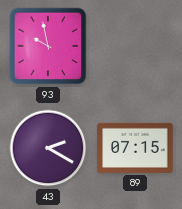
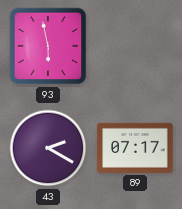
93: 9:58 -> 5:58
89: 07:15 -> 07:17
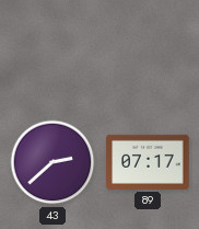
93: 5:58 -> none
43: 2:20 -> 2:38
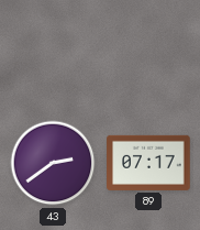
43: 2:38 -> 2:39
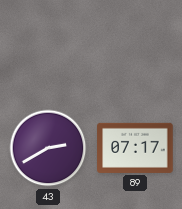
43: 2:39 -> 2:40
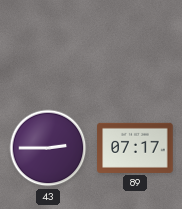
43: 2:40 -> 2:45
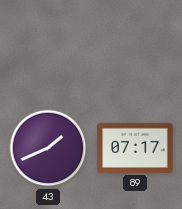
43: 2:45 -> 1:41
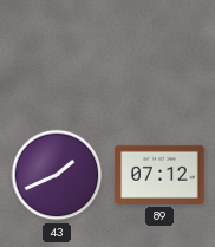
89: 07:17 -> 07:12
